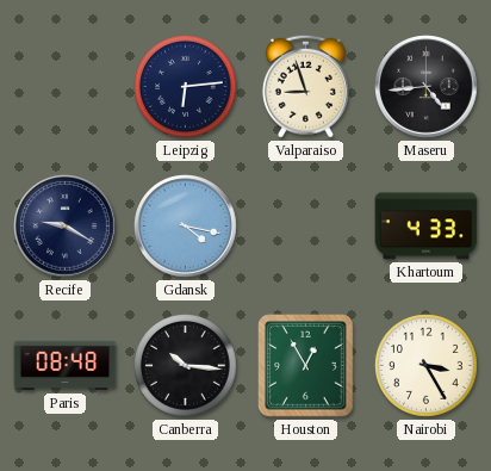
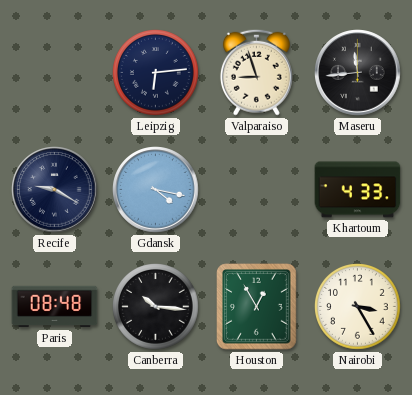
Maseru: 4:44 -> 11:44
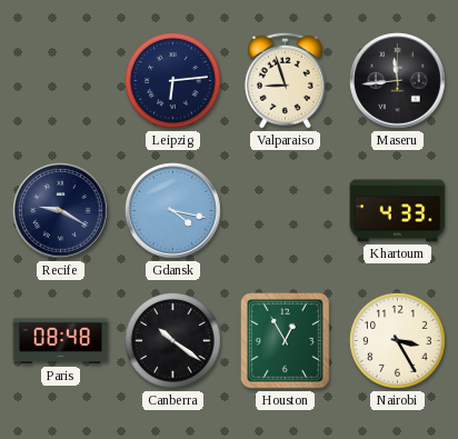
Canberra: 10:16 -> 10:21
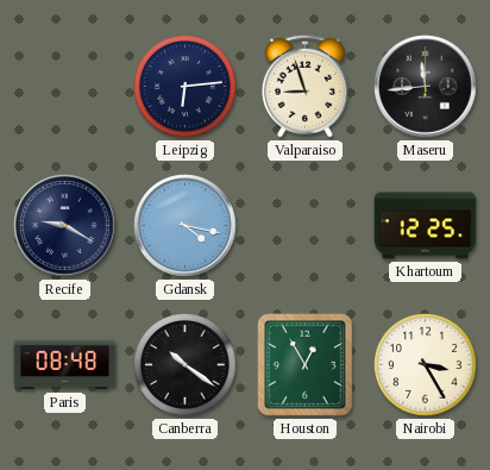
Khartoum: 4:33 -> 12:25
